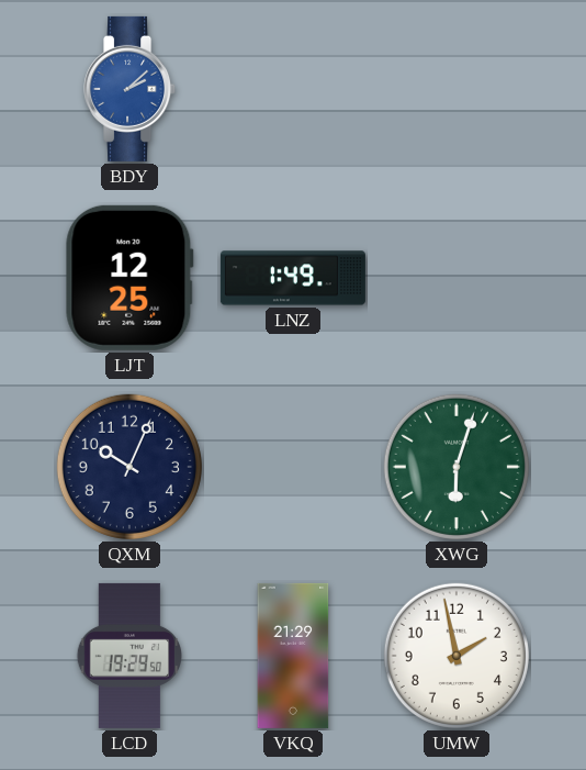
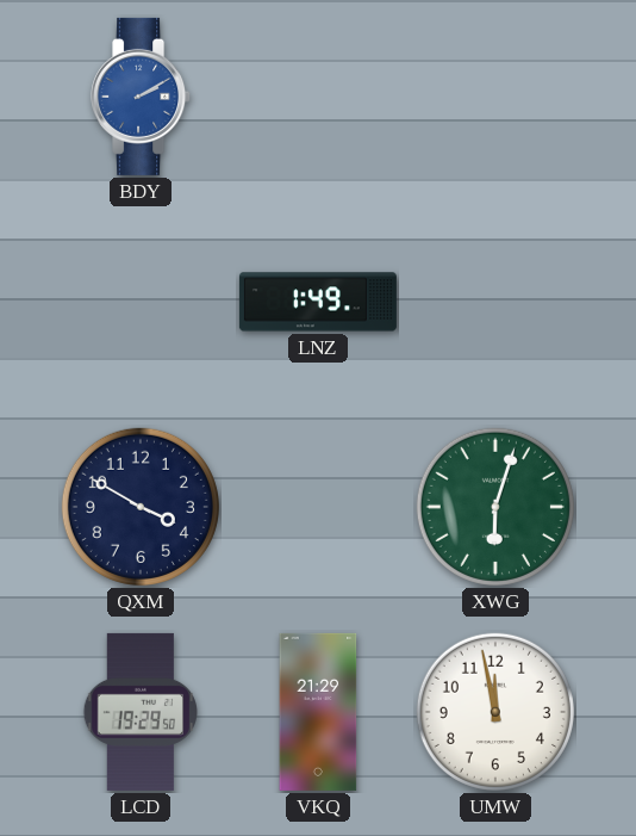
BDY: 2:08 -> 2:10
LJT: 12:25 -> none
QXM: 10:04 -> 3:50
UMW: 1:58 -> 11:58
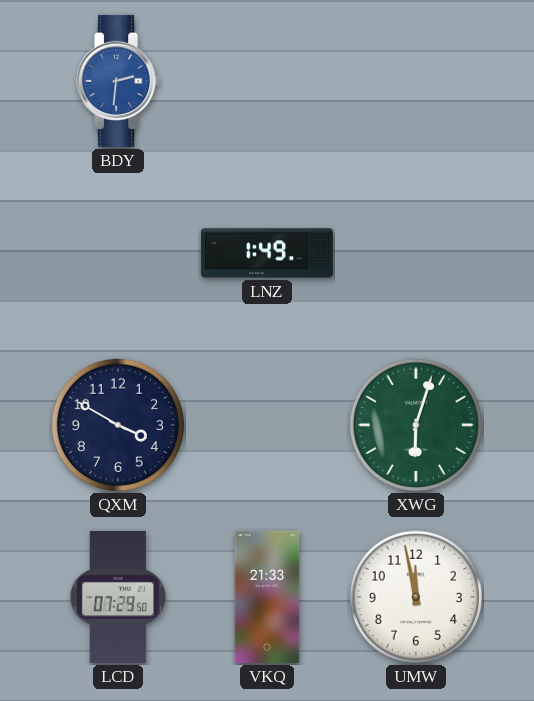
BDY: 2:10 -> 2:31
LCD: 19:29 -> 07:29
VKQ: 21:29 -> 21:33
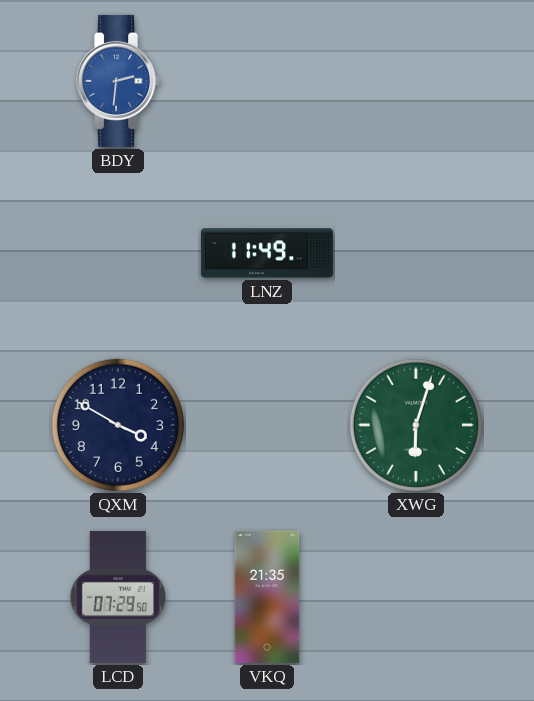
LNZ: 1:49 -> 11:49
VKQ: 21:33 -> 21:35
UMW: 11:58 -> none
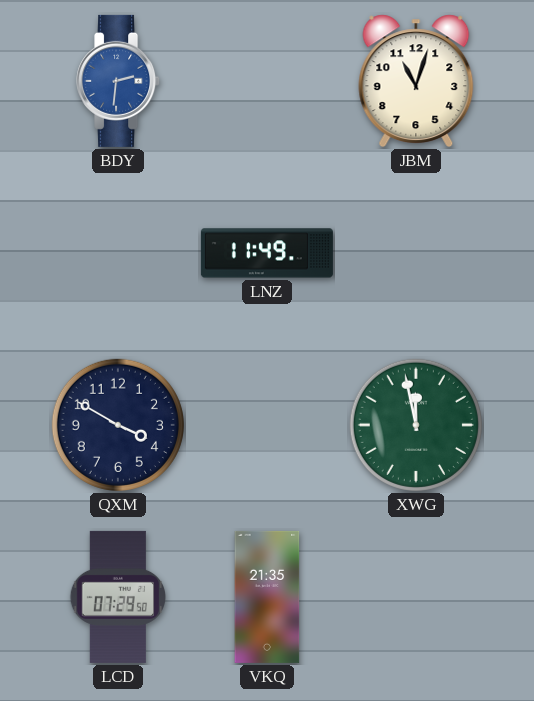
JBM: none -> 11:03
XWG: 6:03 -> 11:58
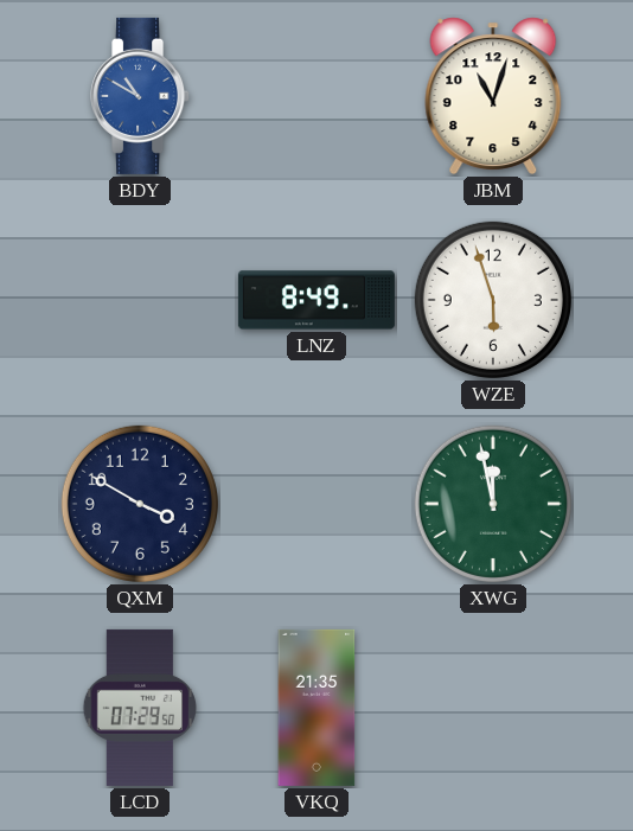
BDY: 2:31 -> 10:50
LNZ: 11:49 -> 8:49
WZE: none -> 5:57
